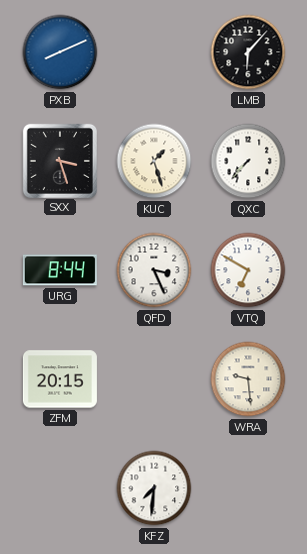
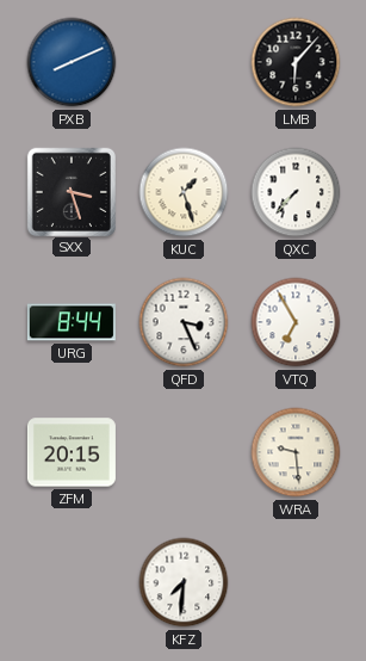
VTQ: 6:50 -> 6:55
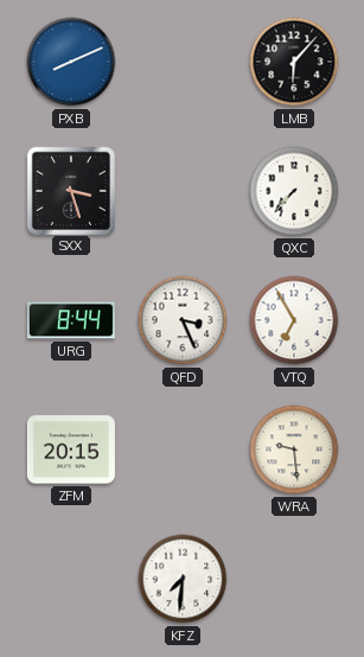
KUC: 1:27 -> none
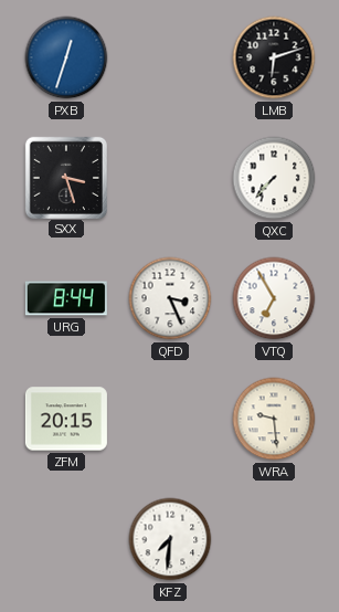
PXB: 8:11 -> 12:33
LMB: 6:07 -> 6:12
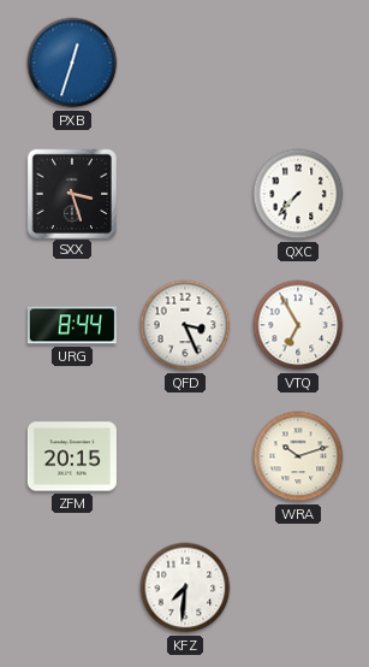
LMB: 6:12 -> none
WRA: 9:29 -> 10:12
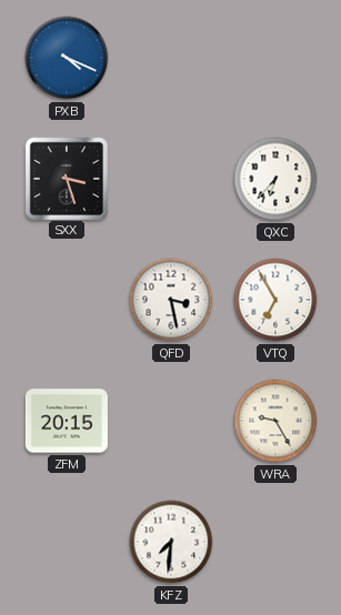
PXB: 12:33 -> 4:19
QXC: 7:37 -> 6:37
URG: 8:44 -> none
QFD: 3:26 -> 3:28
WRA: 10:12 -> 9:25
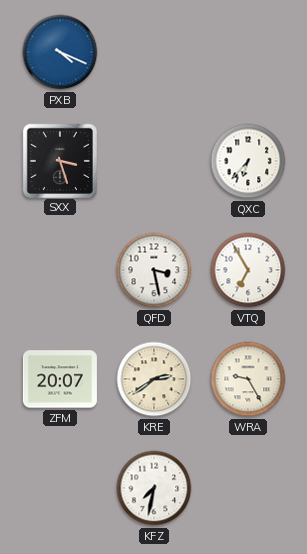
ZFM: 20:15 -> 20:07
KRE: none -> 2:39
KFZ: 7:31 -> 7:32
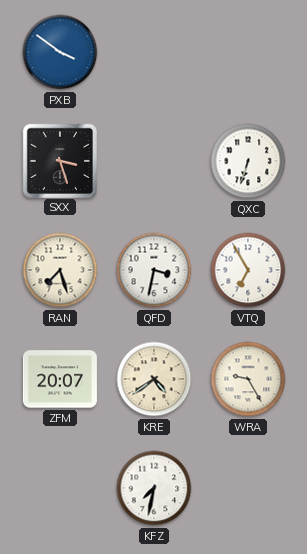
PXB: 4:19 -> 3:51
QXC: 6:37 -> 6:33
RAN: none -> 7:27
QFD: 3:28 -> 3:32
KRE: 2:39 -> 4:39
